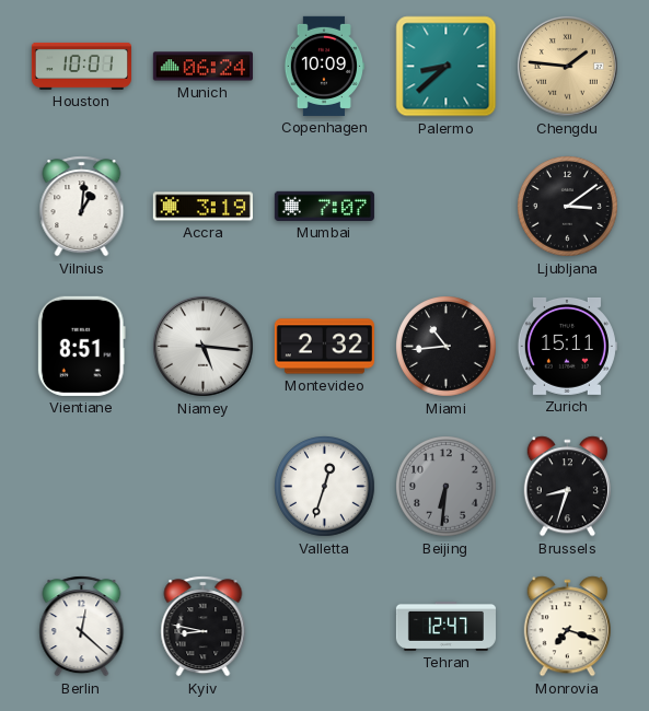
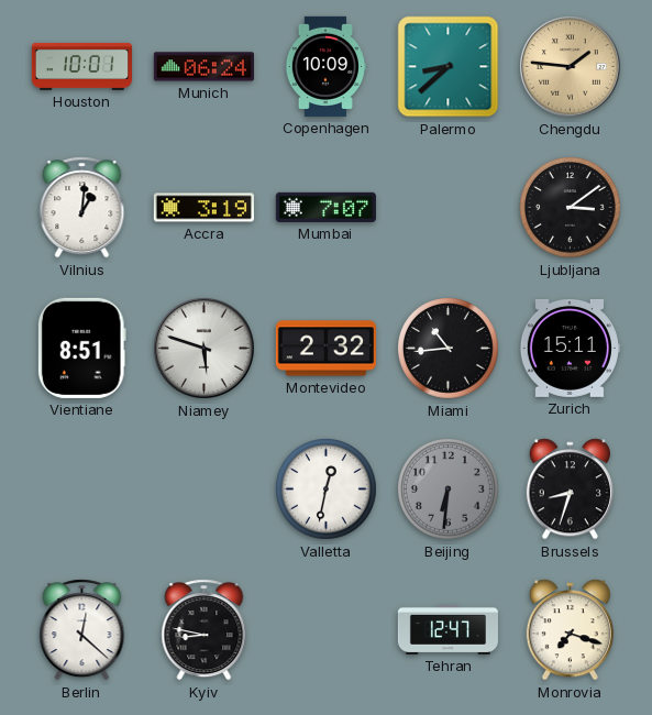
Niamey: 5:16 -> 5:48
Valletta: 12:33 -> 12:32
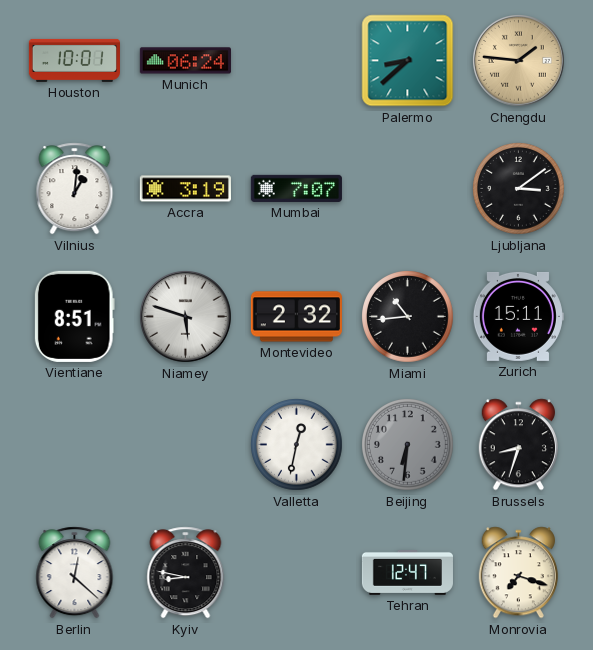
Copenhagen: 10:09 -> none
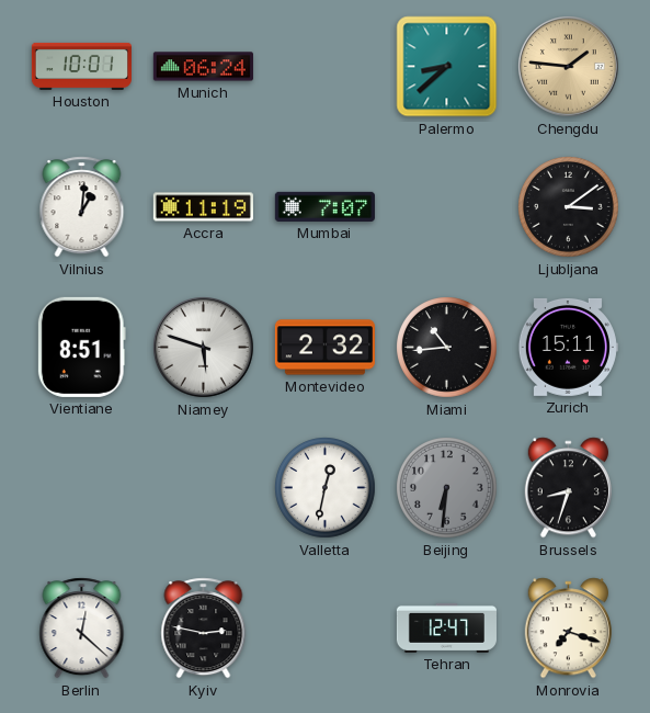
Accra: 3:19 -> 11:19
Kyiv: 8:47 -> 2:47
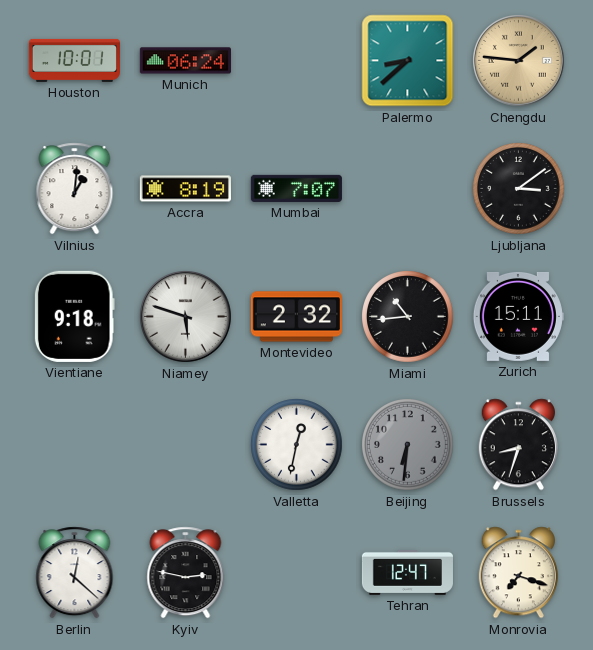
Accra: 11:19 -> 8:19
Vientiane: 8:51 -> 9:18
